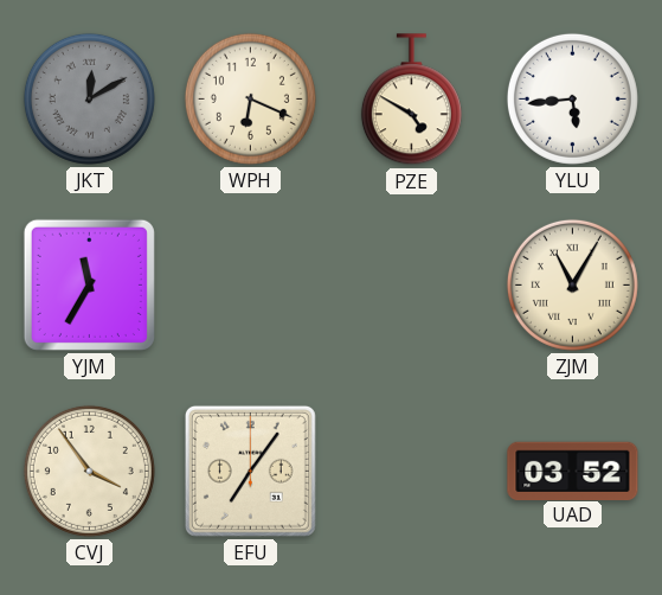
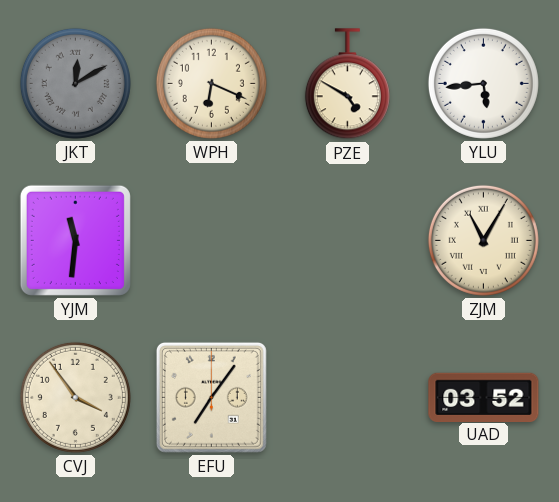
YJM: 11:35 -> 11:31
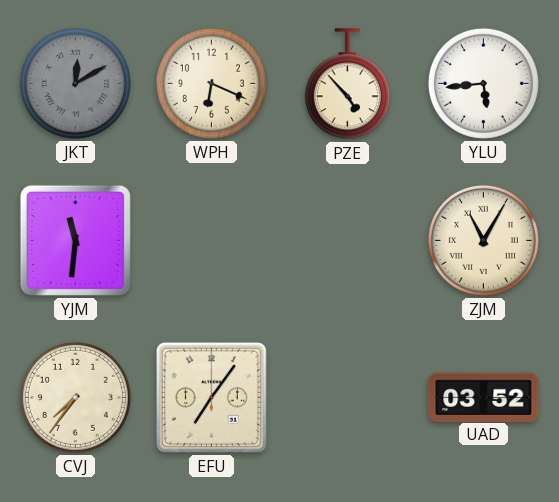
PZE: 4:50 -> 4:53
CVJ: 3:54 -> 7:36
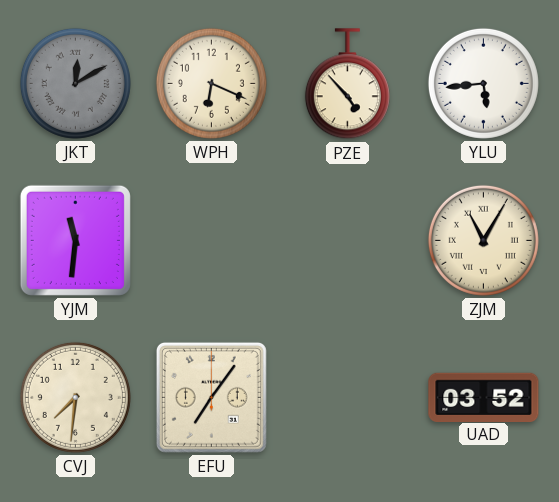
CVJ: 7:36 -> 7:31
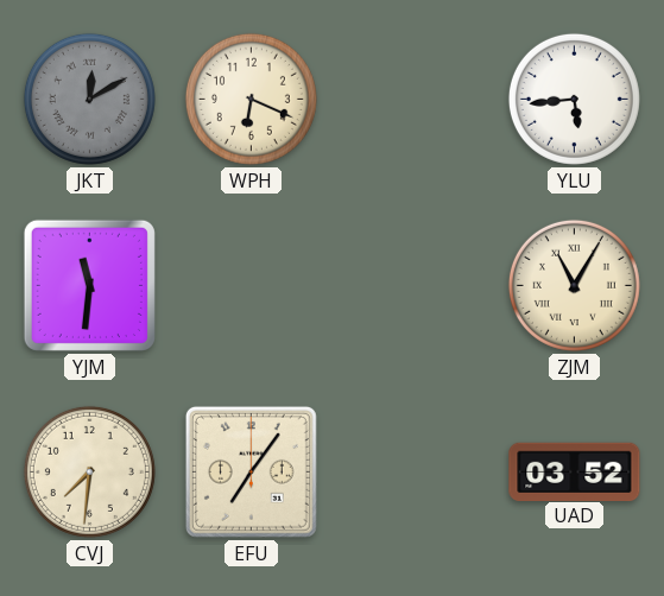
PZE: 4:53 -> none
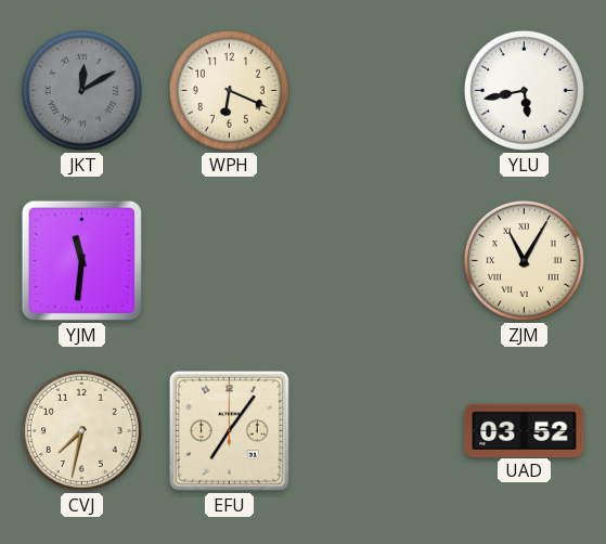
YLU: 5:44 -> 5:43
CVJ: 7:31 -> 7:32
